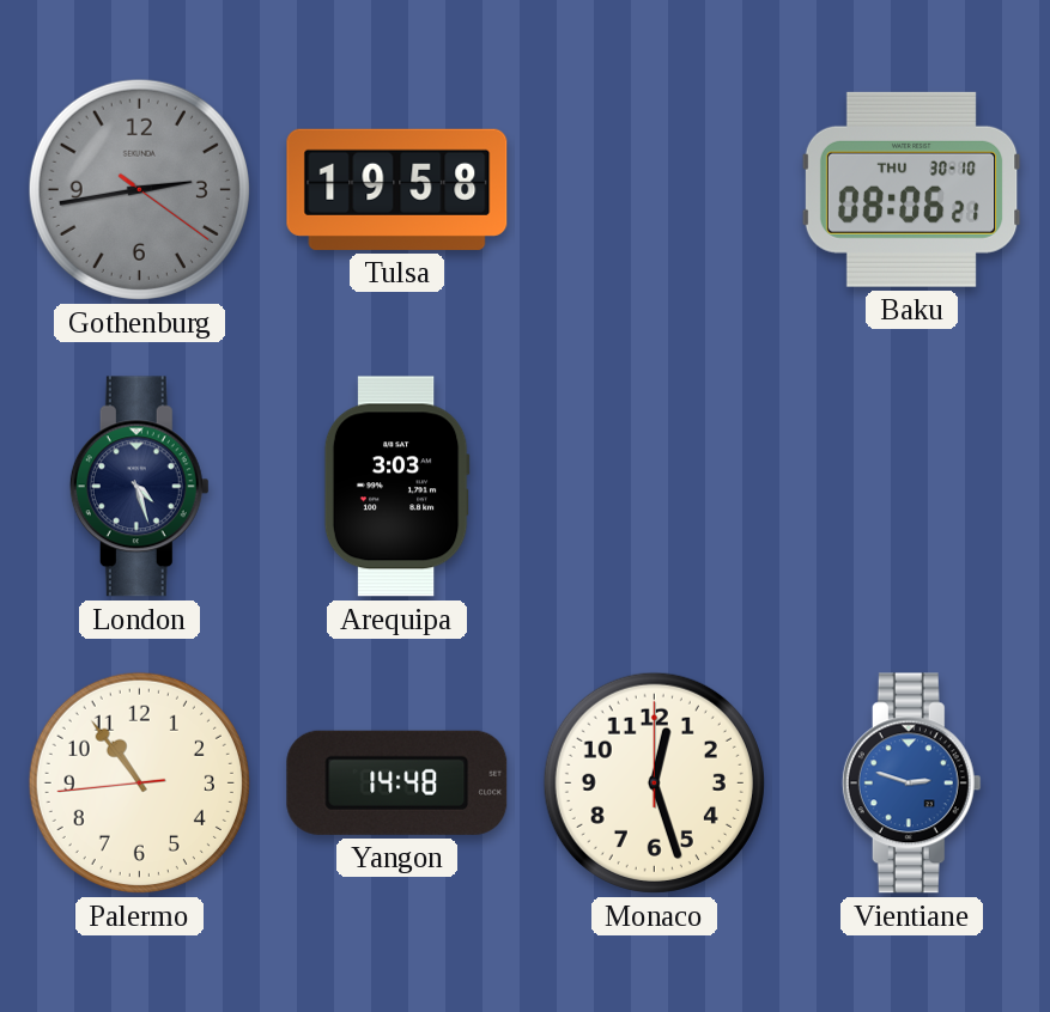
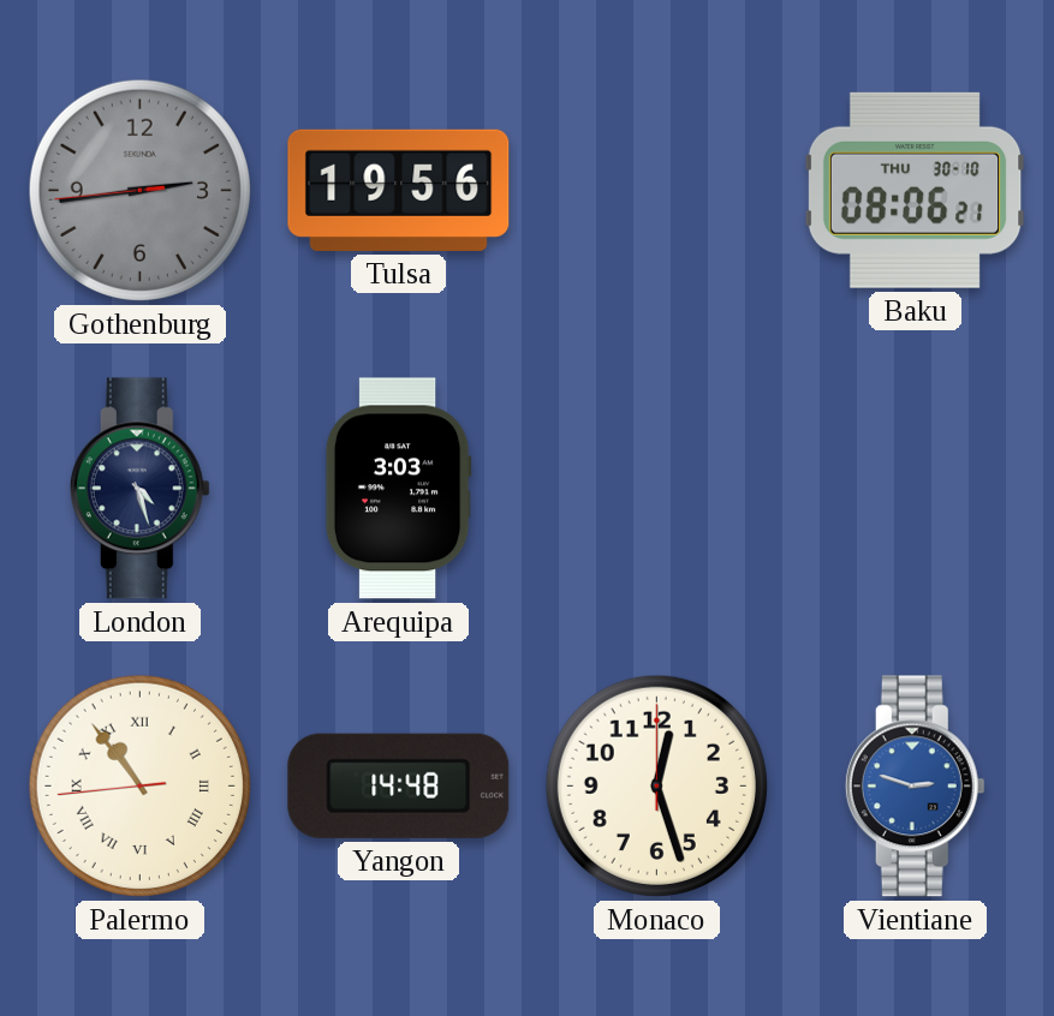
Gothenburg: 2:43:21 -> 2:43:44
Tulsa: 19:58 -> 19:56
Palermo numerals: Arabic -> Roman
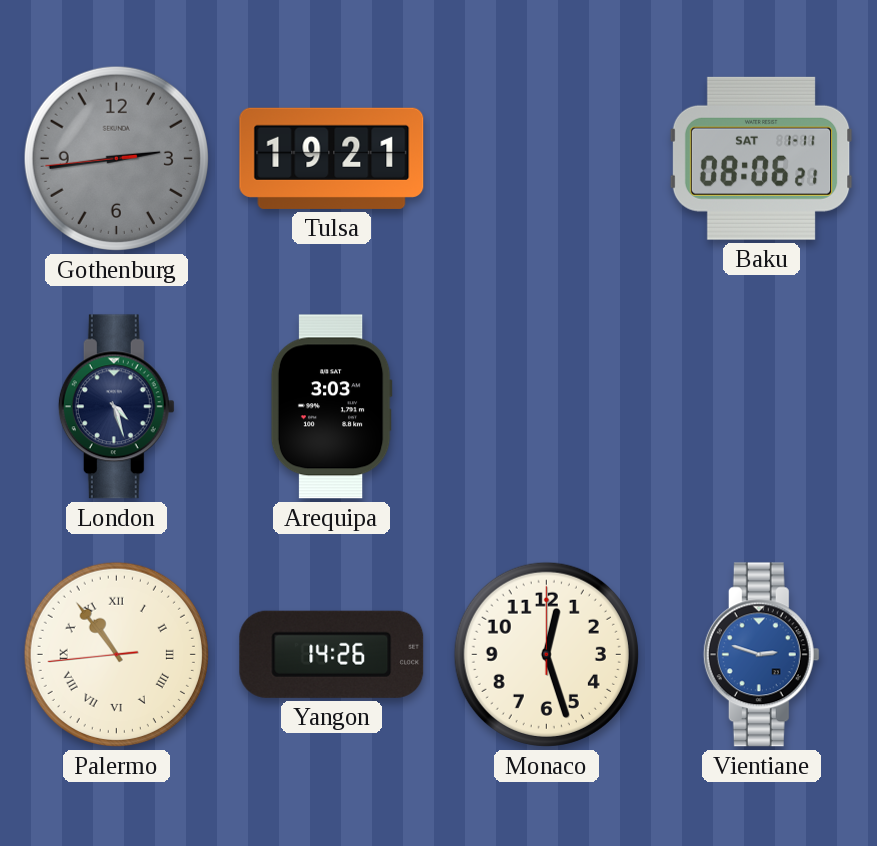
Tulsa: 19:56 -> 19:21
Baku date: THU 30-10 -> SAT 1-11
Yangon: 14:48 -> 14:26
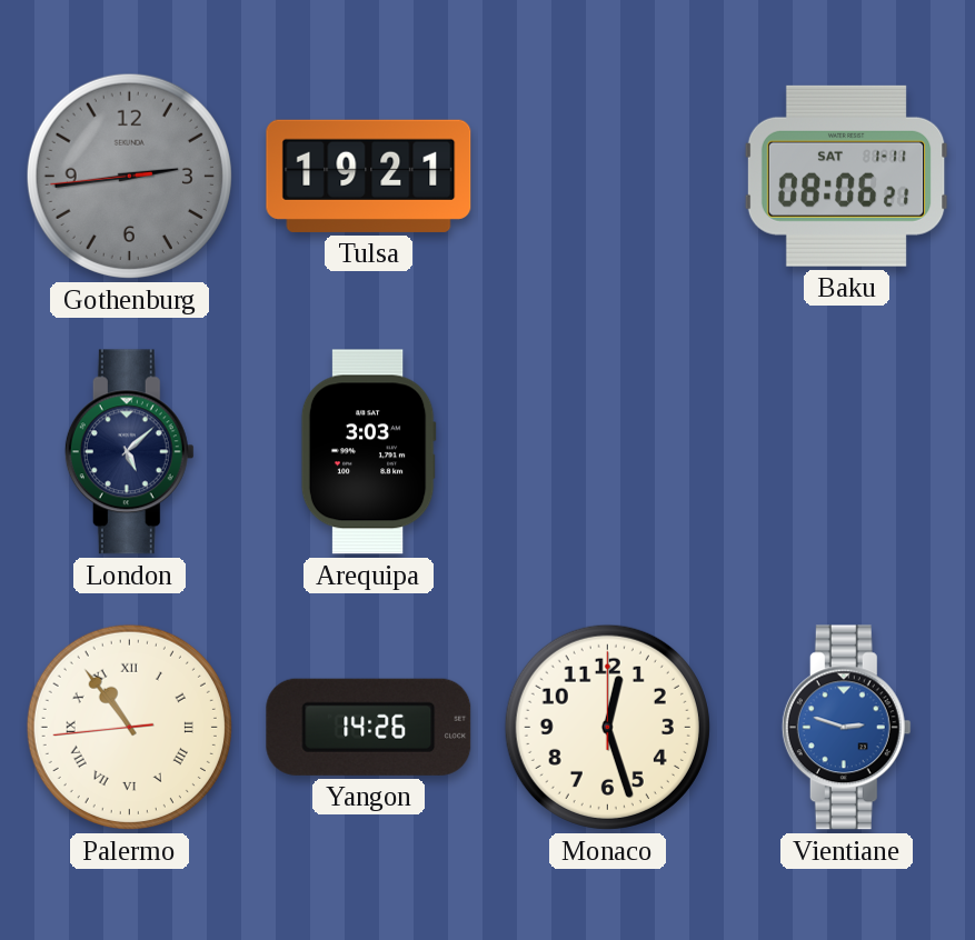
London: 4:27 -> 5:08
